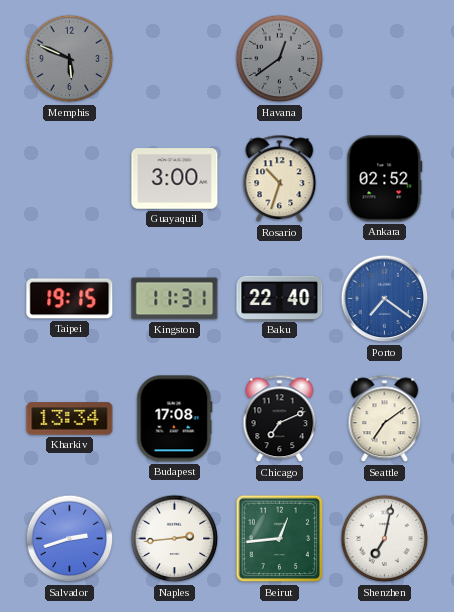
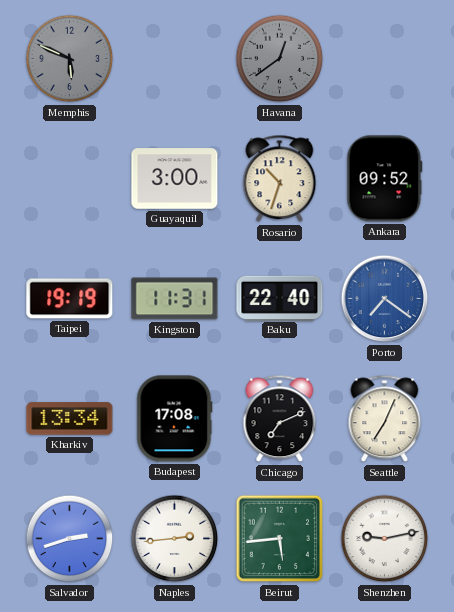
Ankara: 02:52 -> 09:52
Taipei: 19:15 -> 19:19
Seattle: 7:09 -> 7:04
Beirut: 12:44 -> 5:44
Shenzhen: 7:02 -> 9:13
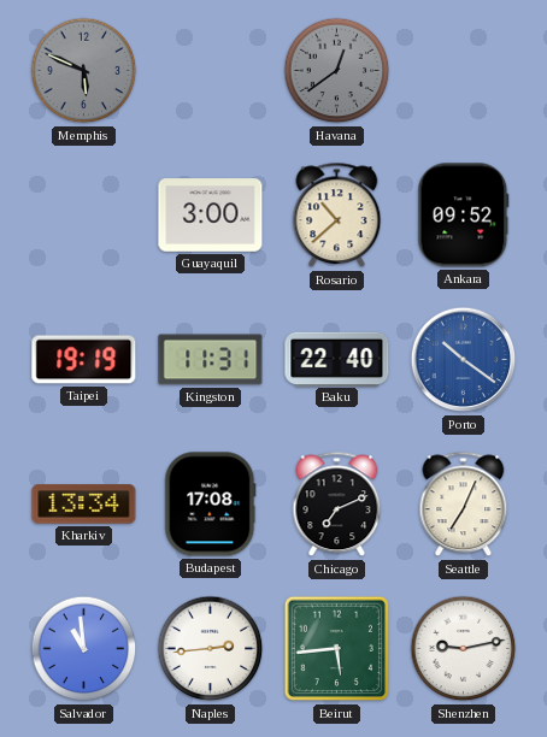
Rosario: 10:33 -> 10:38
Porto: 7:21 -> 10:21
Salvador: 2:42 -> 10:59
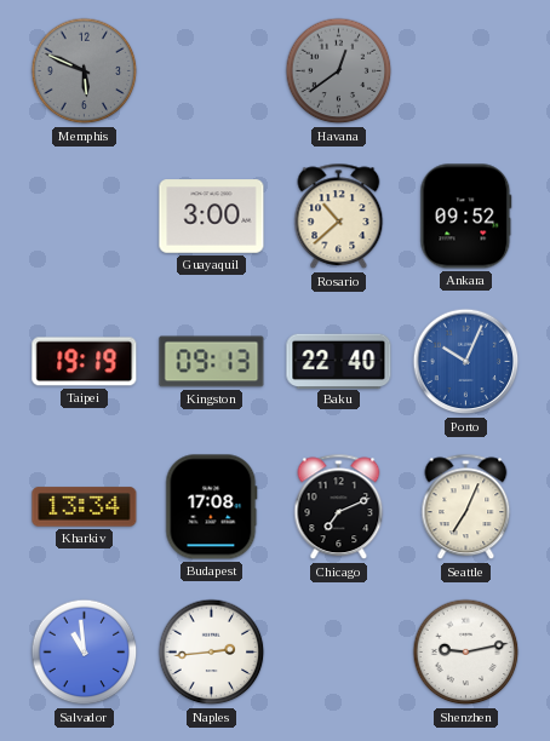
Kingston: 11:31 -> 09:13
Porto: 10:21 -> 10:04
Beirut: 5:44 -> none
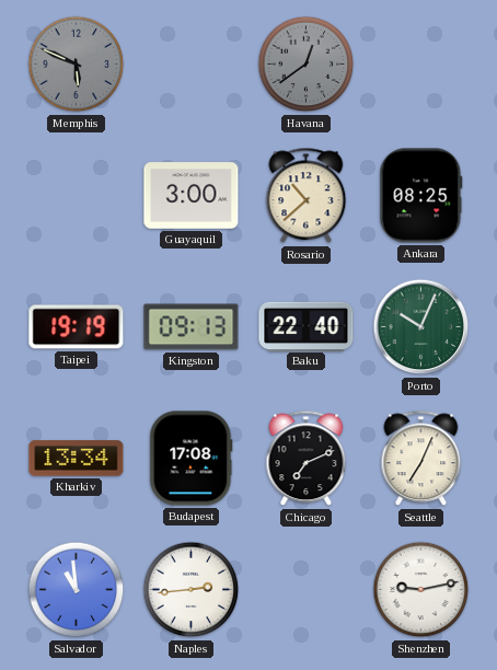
Ankara: 09:52 -> 08:25
Porto dial: blue -> green
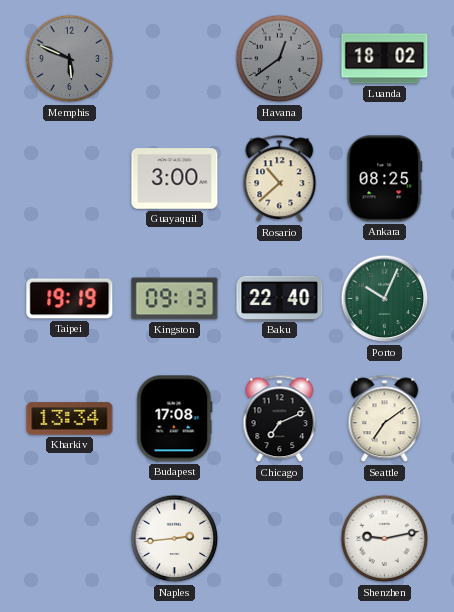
Luanda: none -> 18:02
Seattle: 7:04 -> 7:09
Salvador: 10:59 -> none
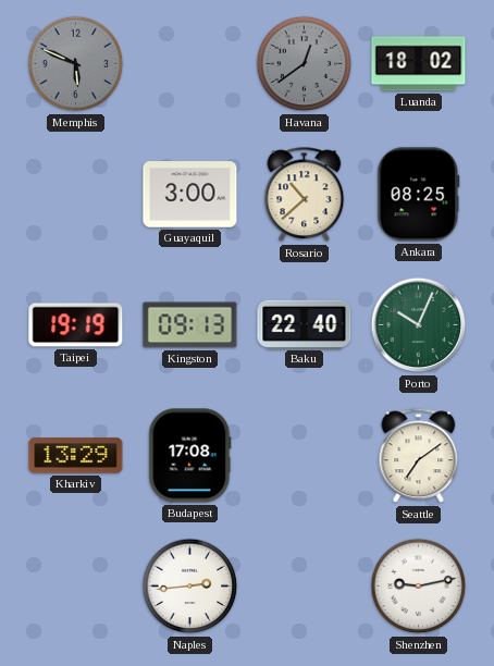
Kharkiv: 13:34 -> 13:29
Chicago: 7:11 -> none
